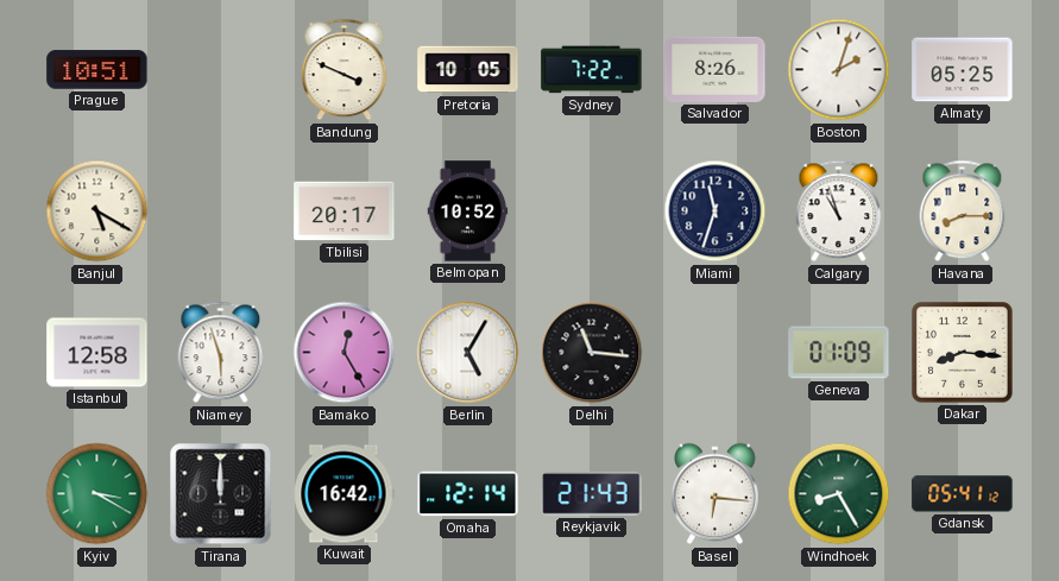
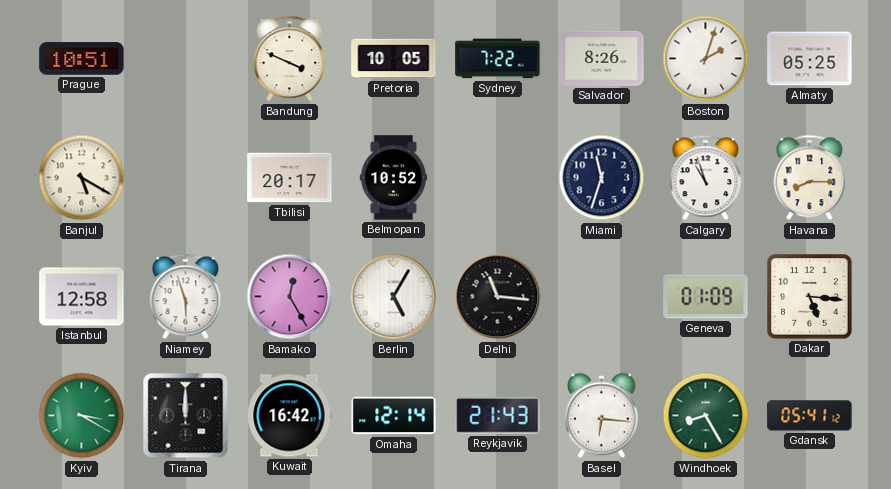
Dakar: 8:16 -> 5:16
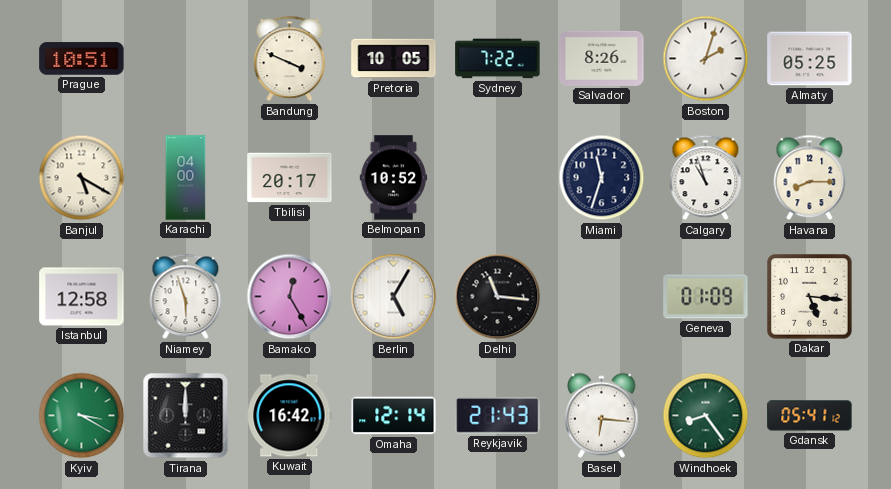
Karachi: none -> 04:00
Windhoek: 8:25 -> 8:24
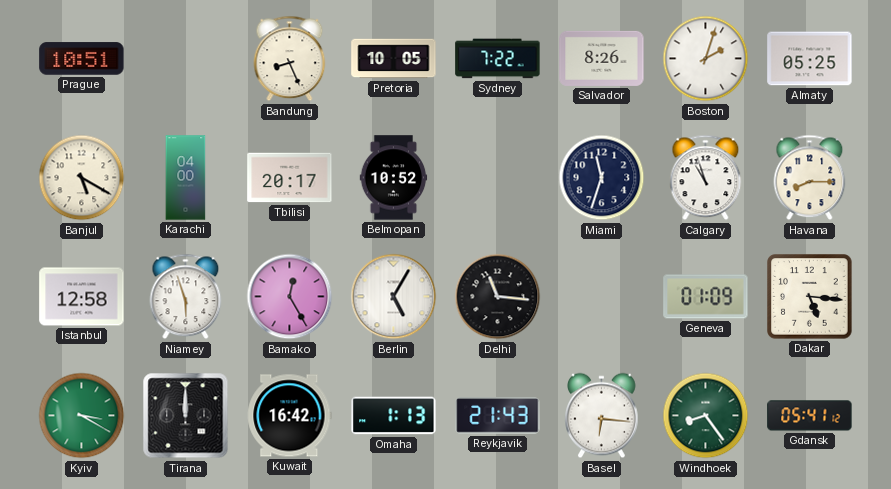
Bandung: 3:49 -> 8:26
Omaha: 12:14 -> 1:13
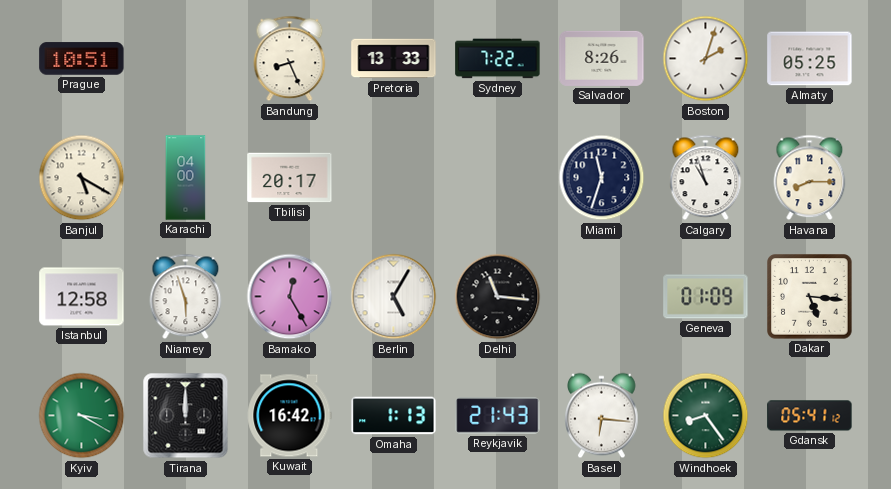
Pretoria: 10:05 -> 13:33
Belmopan: 10:52 -> none
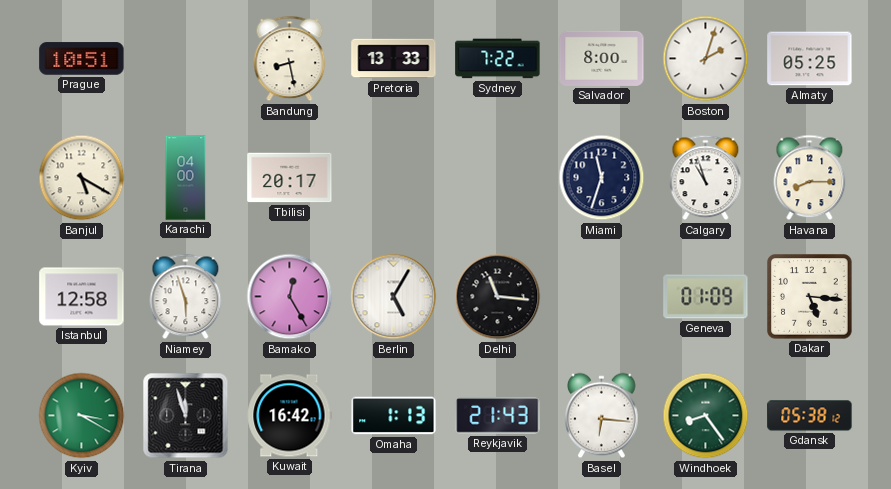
Bandung: 8:26 -> 8:28
Salvador: 8:26 -> 8:00
Tirana: 12:00 -> 11:57
Gdansk: 05:41 -> 05:38
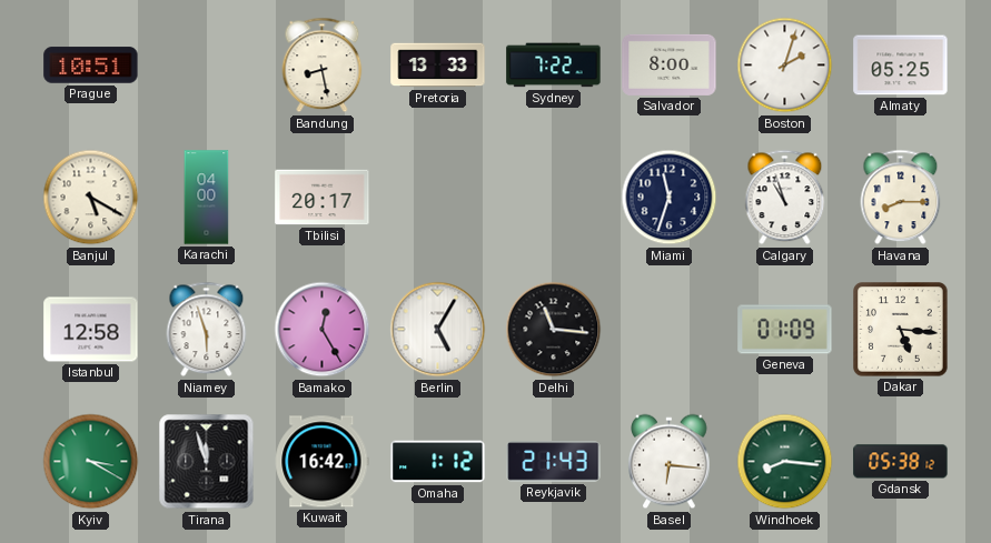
Omaha: 1:13 -> 1:12
Windhoek: 8:24 -> 8:16
